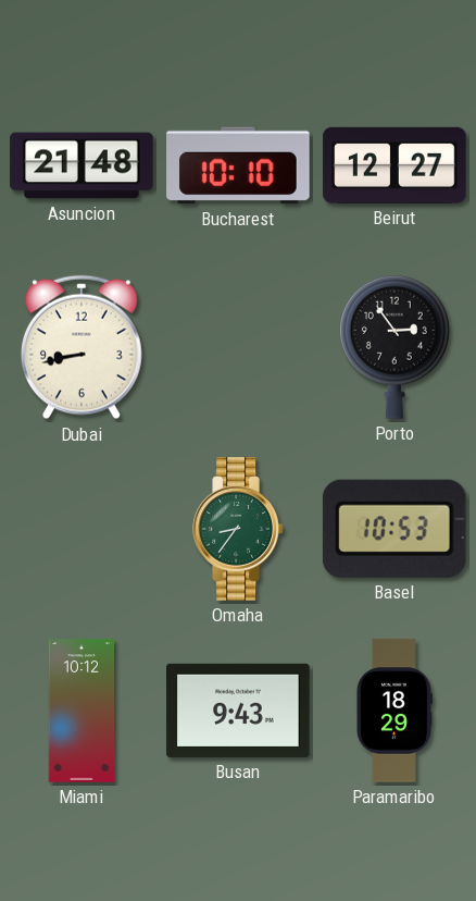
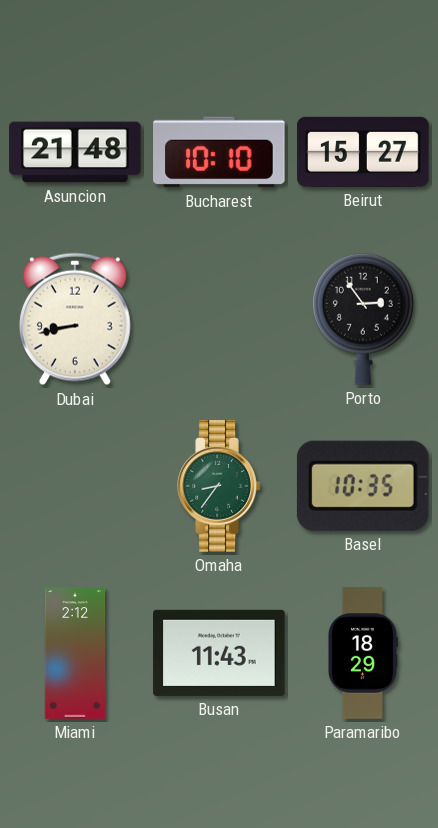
Beirut: 12:27 -> 15:27
Basel: 10:53 -> 10:35
Miami: 10:12 -> 2:12
Busan: 9:43 -> 11:43
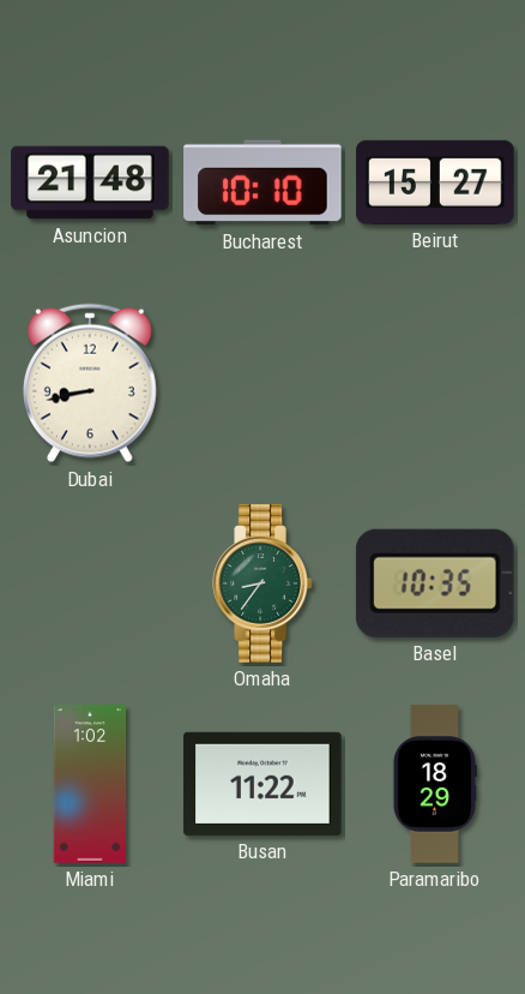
Porto: 2:54 -> none
Miami: 2:12 -> 1:02
Busan: 11:43 -> 11:22
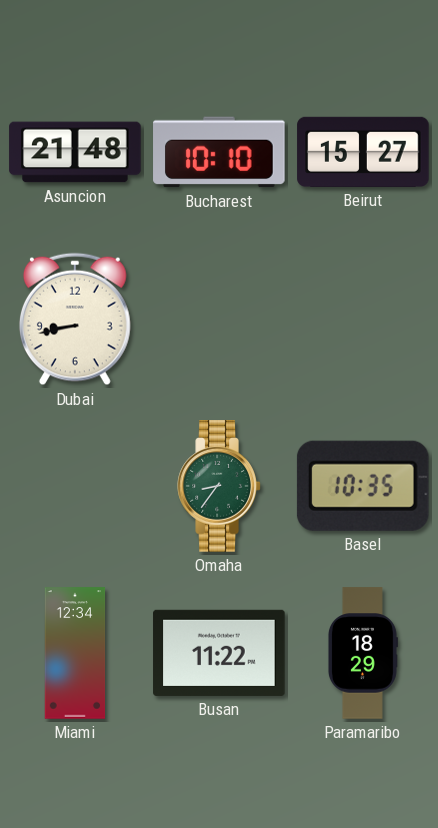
Miami: 1:02 -> 12:34
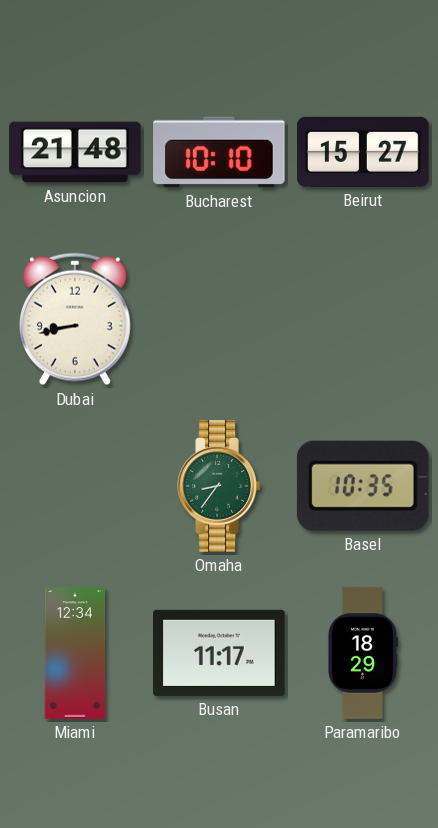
Busan: 11:22 -> 11:17
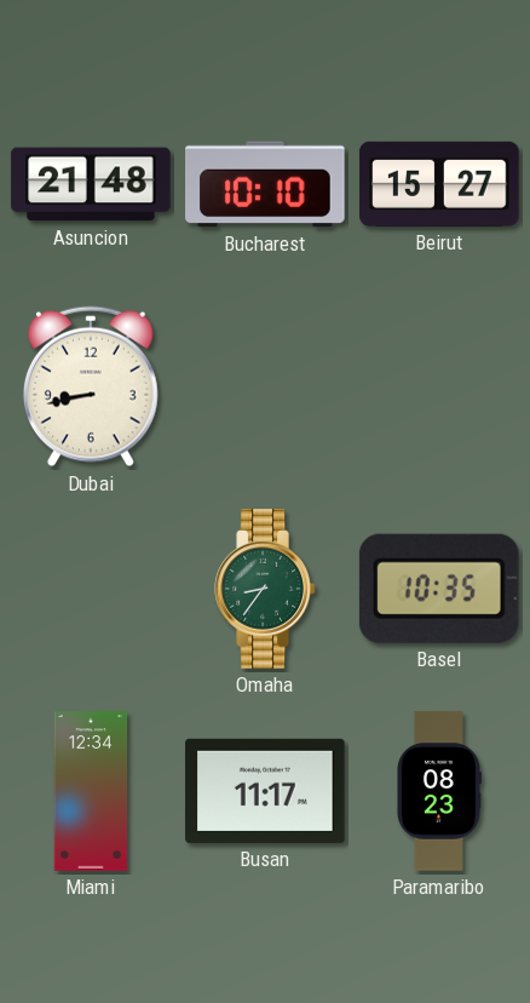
Paramaribo: 18:29 -> 08:23
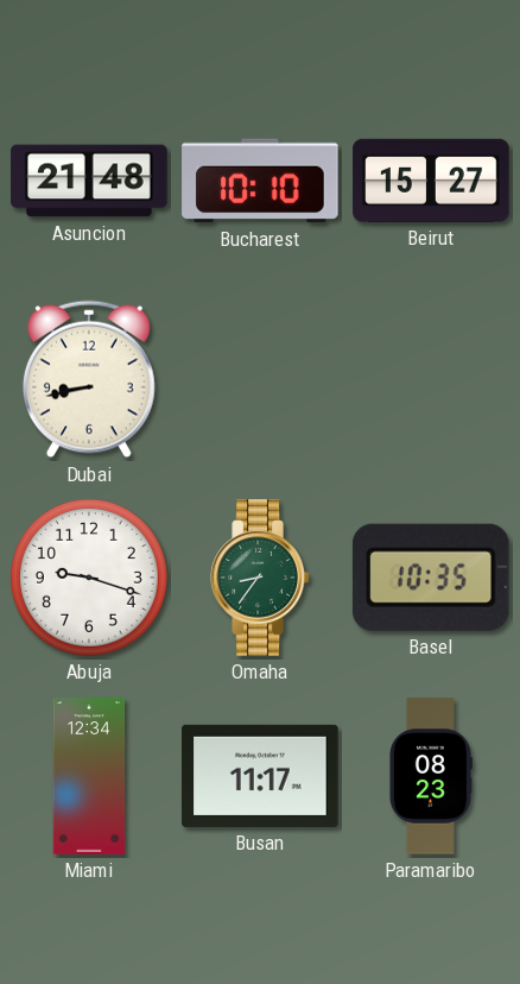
Abuja: none -> 9:18
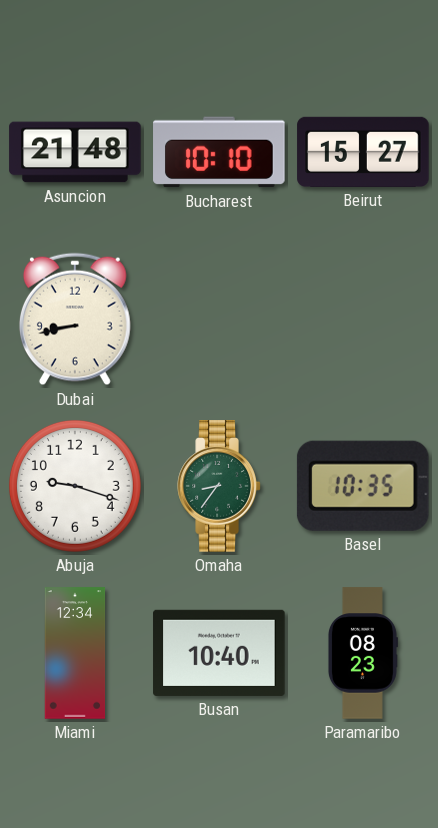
Busan: 11:17 -> 10:40
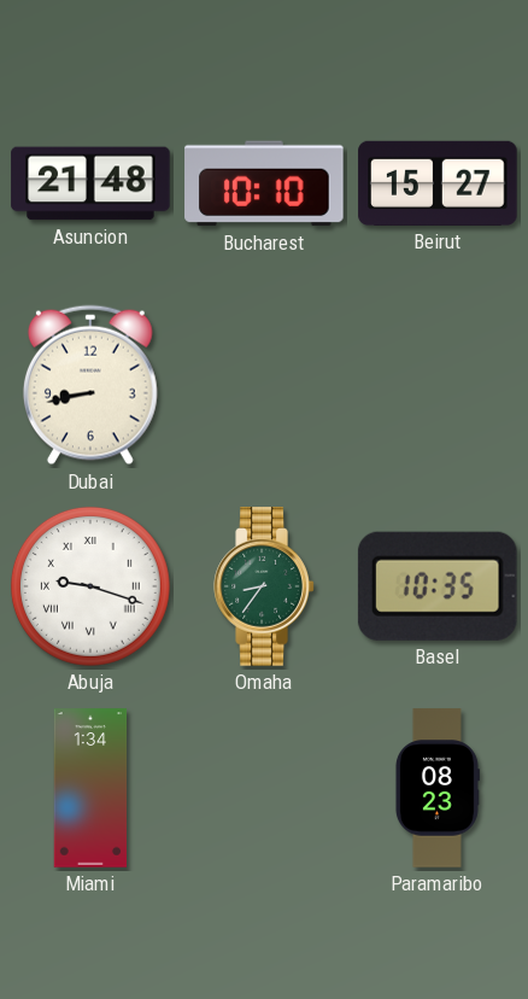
Abuja numerals: Arabic -> Roman
Miami: 12:34 -> 1:34
Busan: 10:40 -> none
